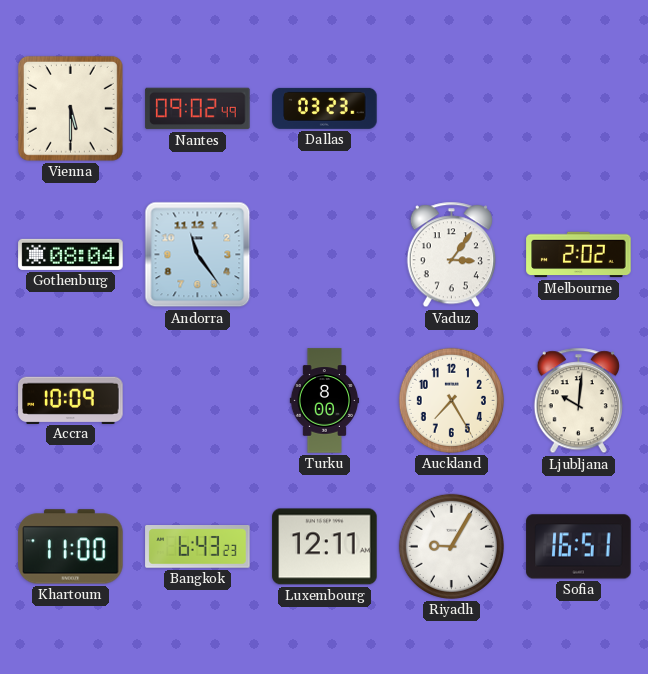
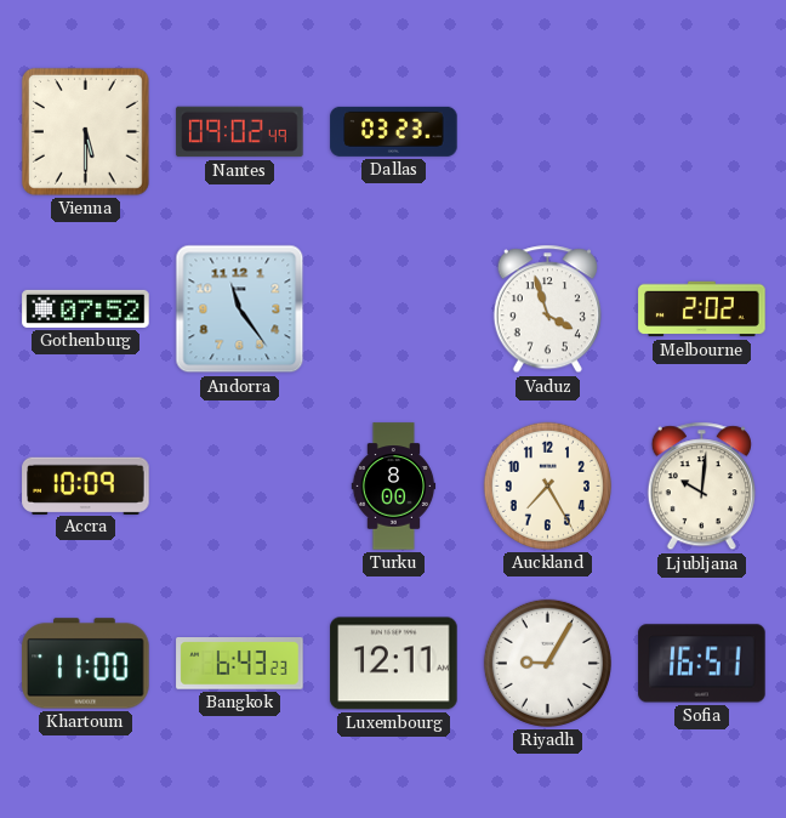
Gothenburg: 08:04 -> 07:52
Vaduz: 3:06 -> 3:57
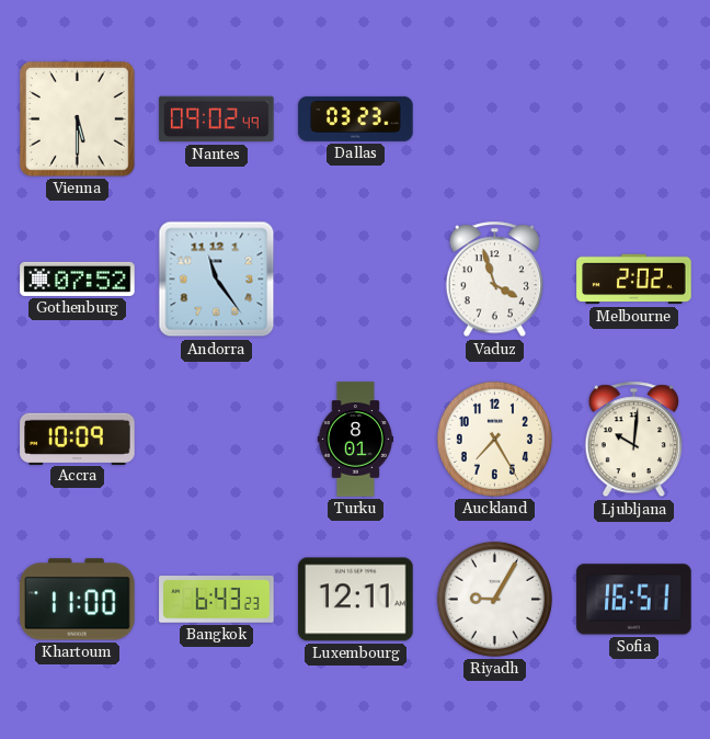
Turku: 8:00 -> 8:01
